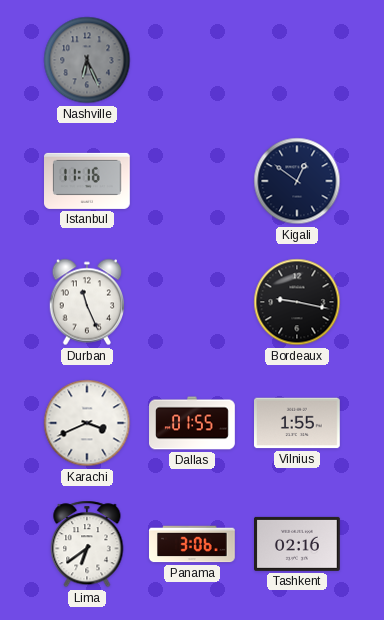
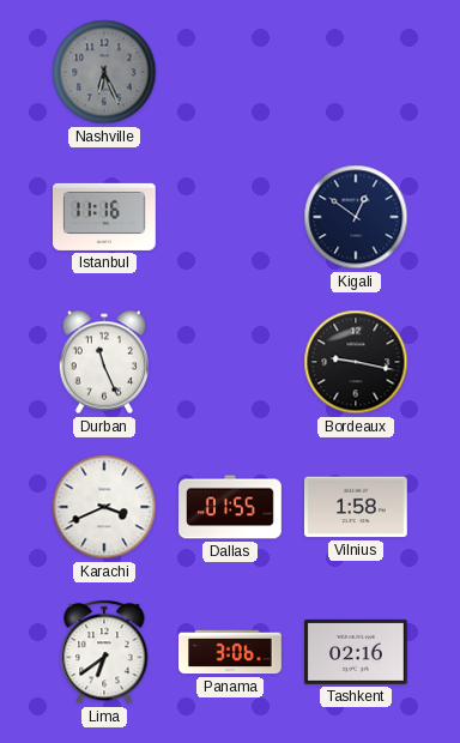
Vilnius: 1:55 -> 1:58
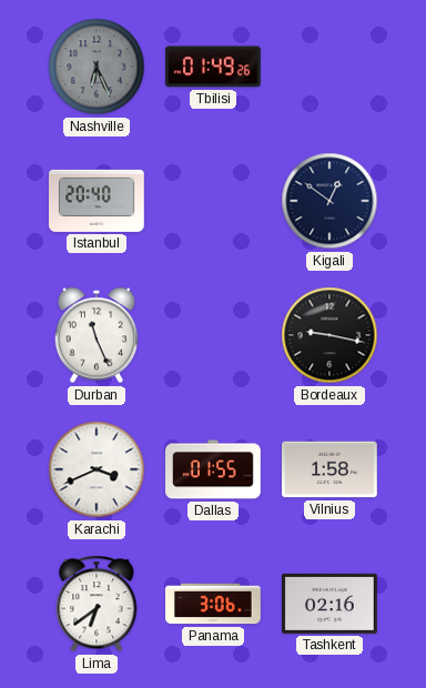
Tbilisi: none -> 01:49
Istanbul: 11:16 -> 20:40
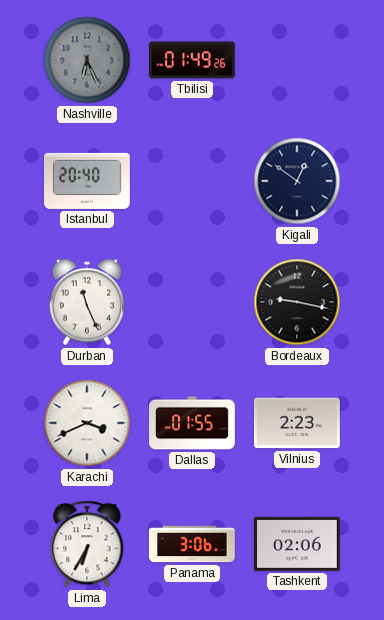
Vilnius: 1:58 -> 2:23
Lima: 6:39 -> 6:35
Tashkent: 02:16 -> 02:06
